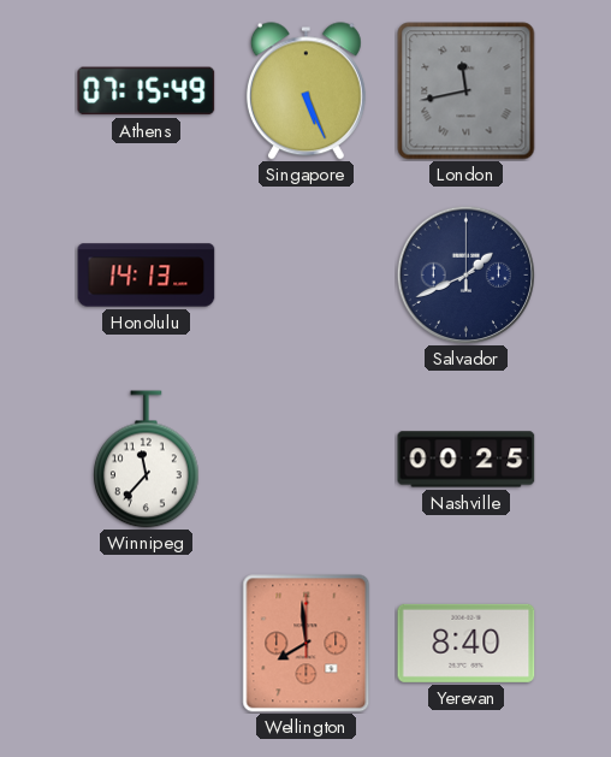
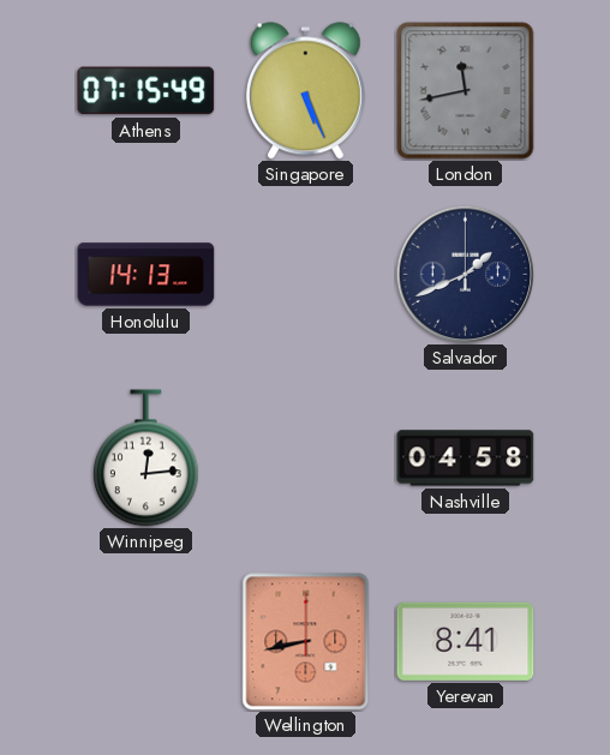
Winnipeg: 11:37 -> 12:14
Nashville: 00:25 -> 04:58
Wellington: 7:59 -> 8:43
Yerevan: 8:40 -> 8:41
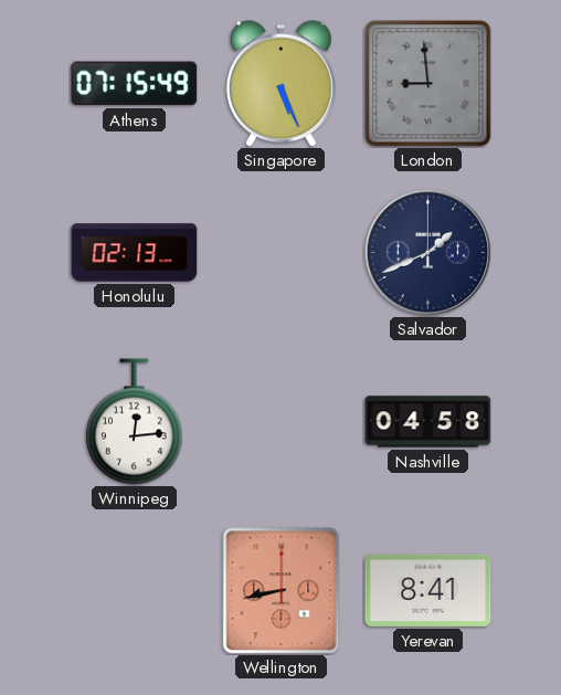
London: 11:43 -> 8:59
Honolulu: 14:13 -> 02:13
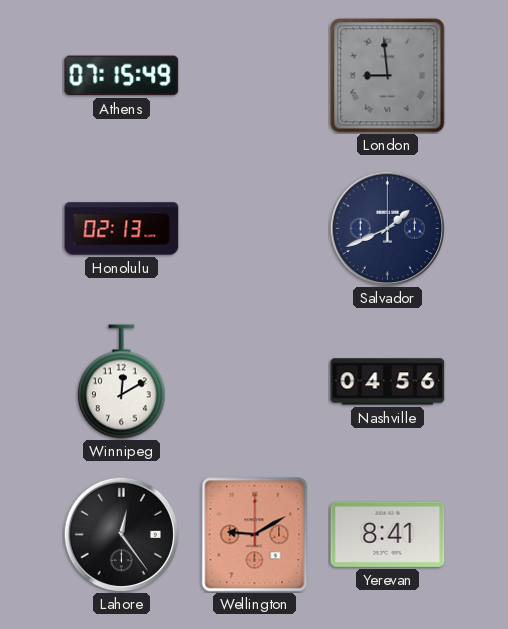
Singapore: 5:26 -> none
Winnipeg: 12:14 -> 12:10
Nashville: 04:58 -> 04:56
Lahore: none -> 12:24
Wellington: 8:43 -> 9:10
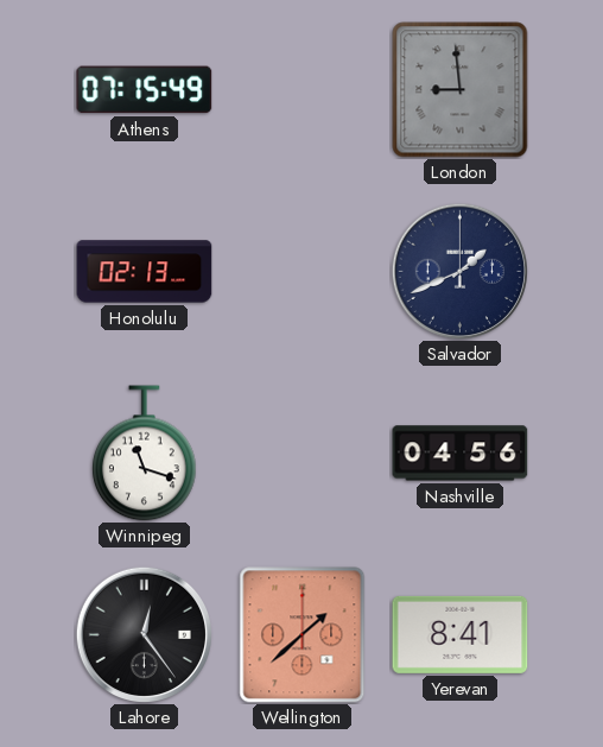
Winnipeg: 12:10 -> 11:18
Wellington: 9:10 -> 1:38
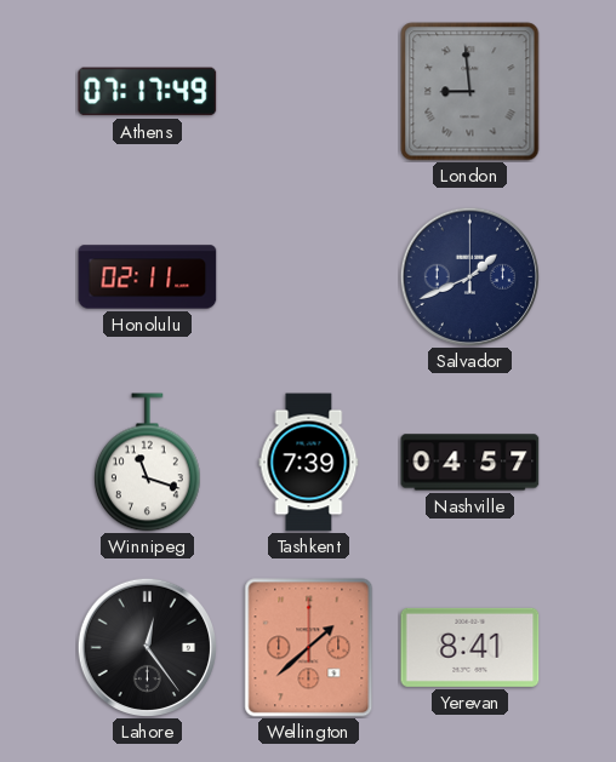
Athens: 07:15 -> 07:17
Honolulu: 02:13 -> 02:11
Tashkent: none -> 7:39
Nashville: 04:56 -> 04:57
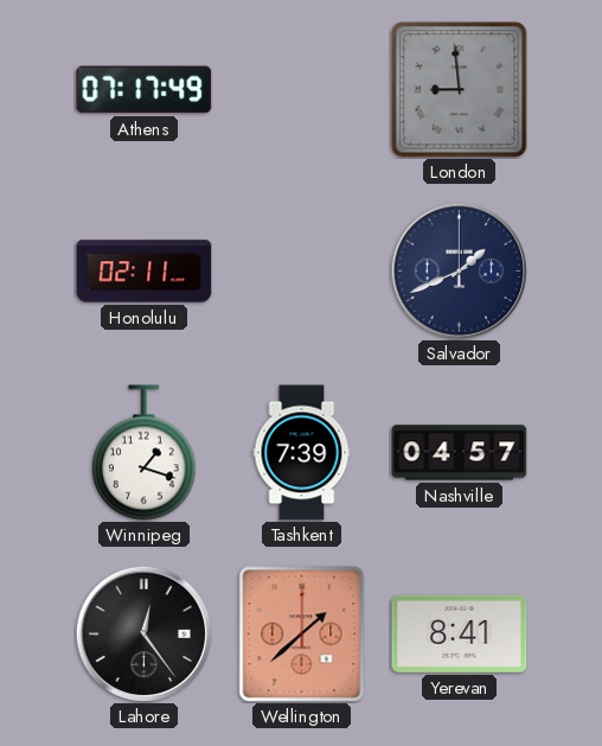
Winnipeg: 11:18 -> 1:18
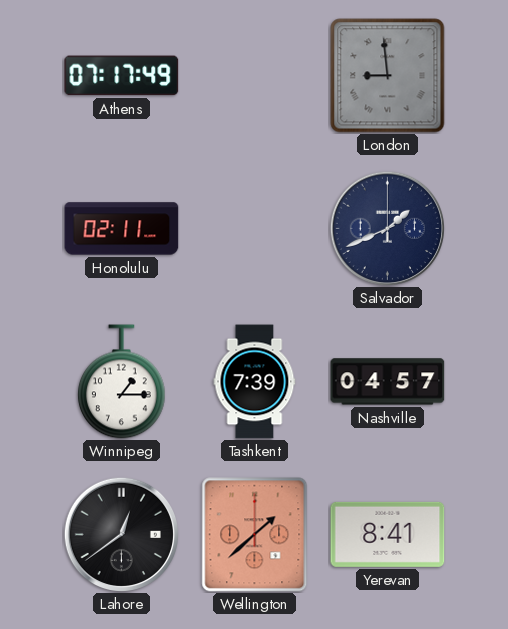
Winnipeg: 1:18 -> 1:15
Lahore: 12:24 -> 12:39
